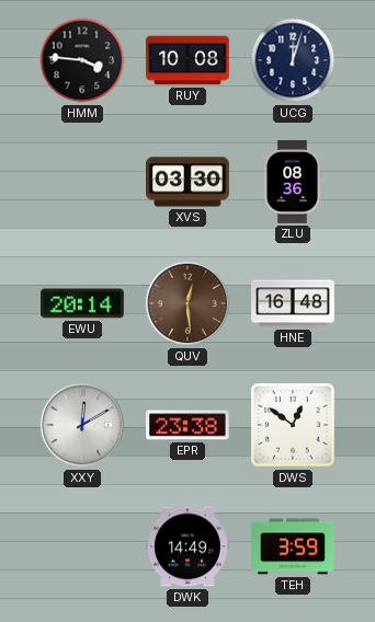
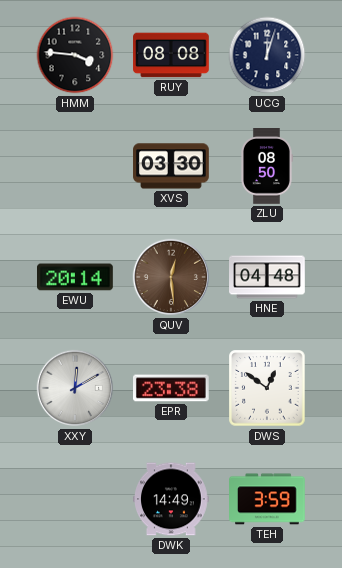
RUY: 10:08 -> 08:08
ZLU: 08:36 -> 08:50
HNE: 16:48 -> 04:48
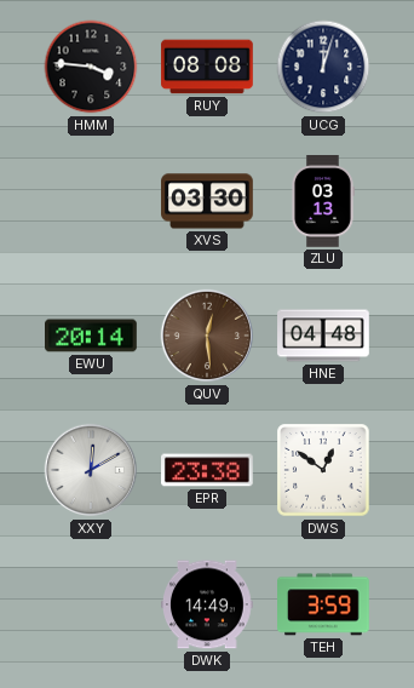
ZLU: 08:50 -> 03:13
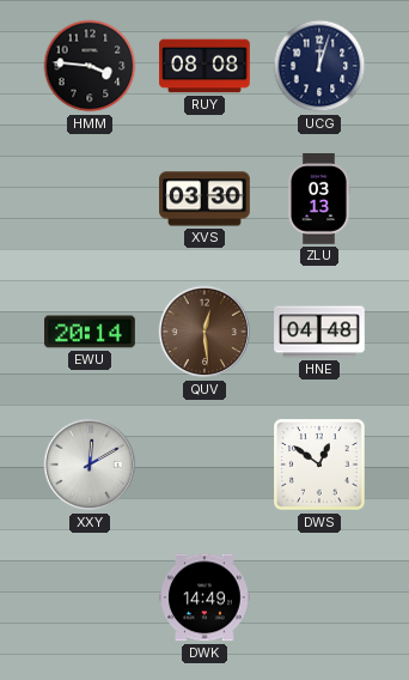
EPR: 23:38 -> none
TEH: 3:59 -> none
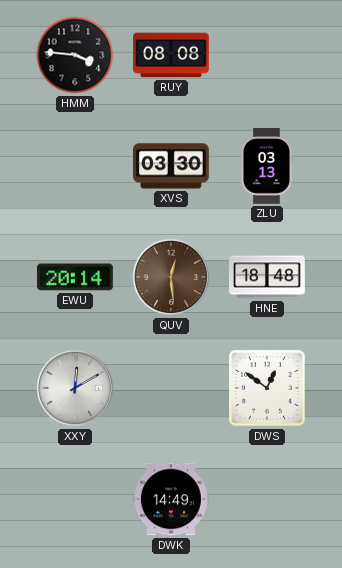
UCG: 12:03 -> none
HNE: 04:48 -> 18:48
